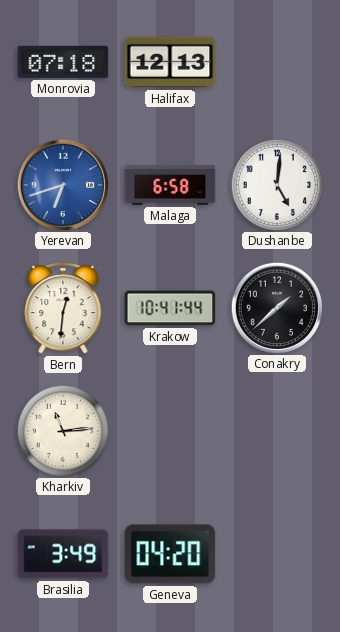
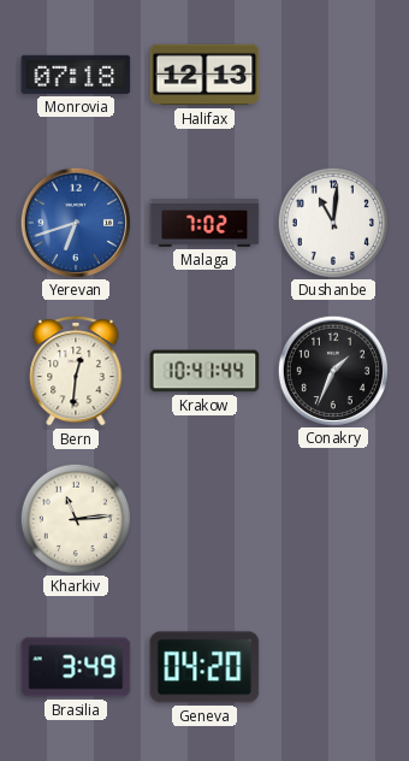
Malaga: 6:58 -> 7:02
Dushanbe: 5:01 -> 11:01
Conakry: 1:38 -> 1:34
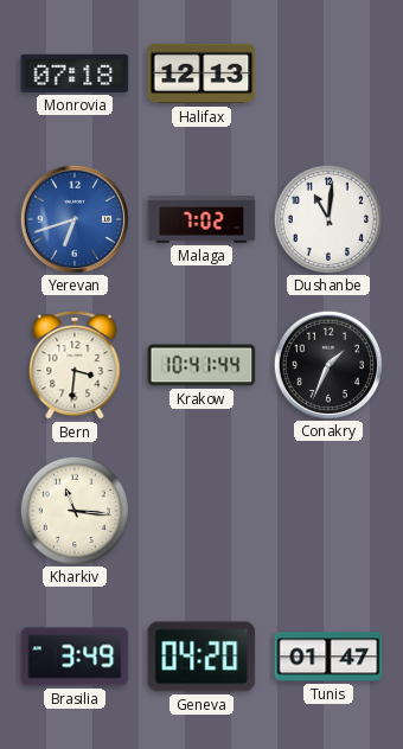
Bern: 12:31 -> 3:31
Kharkiv: 11:14 -> 11:16
Tunis: none -> 01:47
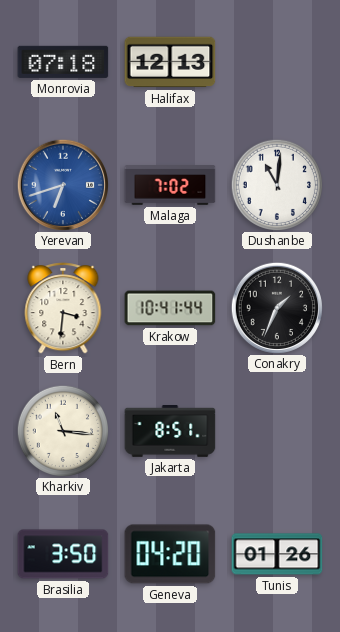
Jakarta: none -> 8:51
Brasilia: 3:49 -> 3:50
Tunis: 01:47 -> 01:26
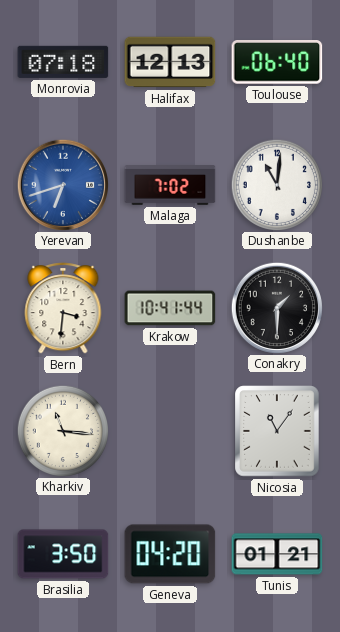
Toulouse: none -> 06:40
Conakry: 1:34 -> 1:30
Jakarta: 8:51 -> none
Nicosia: none -> 11:06
Tunis: 01:26 -> 01:21
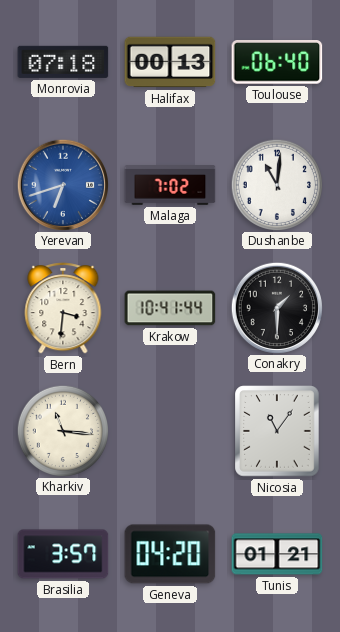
Halifax: 12:13 -> 00:13
Brasilia: 3:50 -> 3:57
